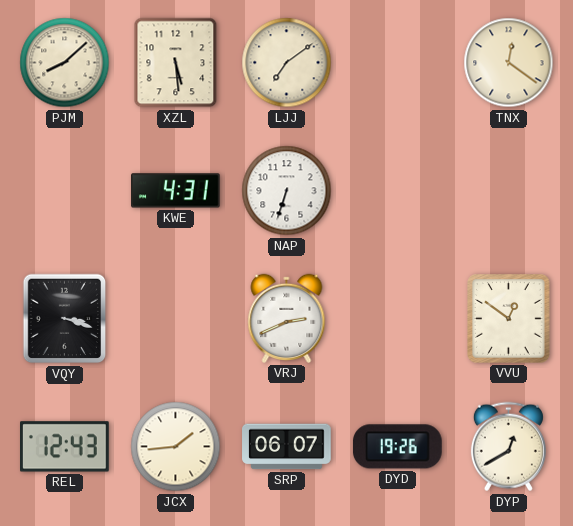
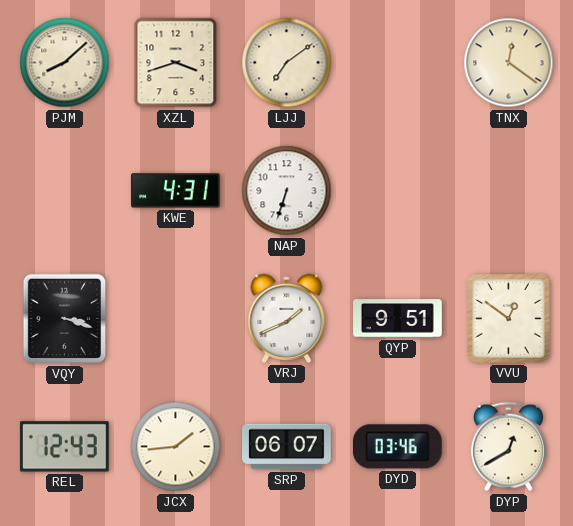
XZL: 5:29 -> 3:42
VRJ: 2:41 -> 1:41
QYP: none -> 9:51
DYD: 19:26 -> 03:46
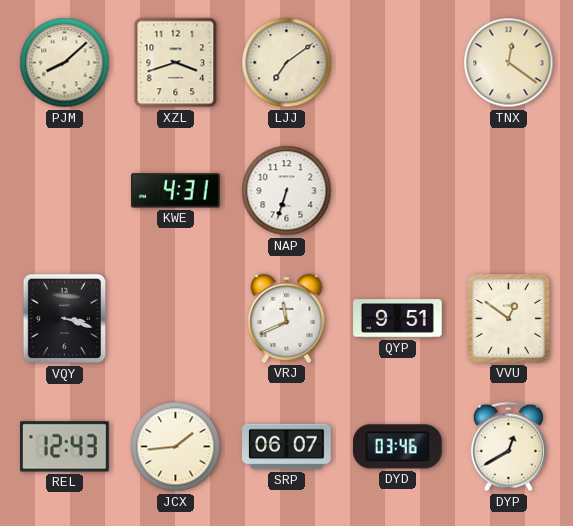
VRJ: 1:41 -> 11:41
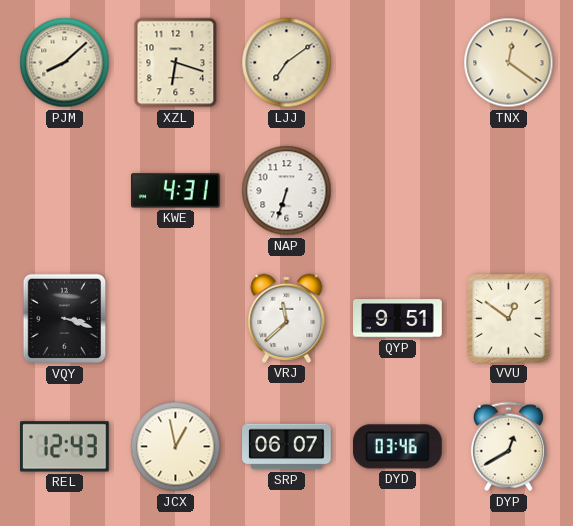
XZL: 3:42 -> 6:18
VRJ: 11:41 -> 11:38
JCX: 1:44 -> 12:58
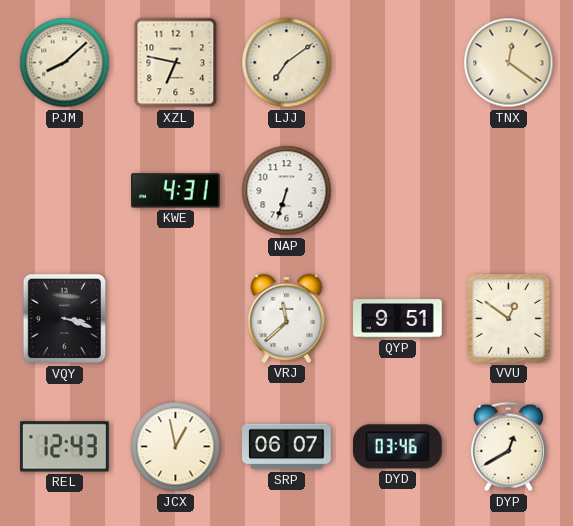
XZL: 6:18 -> 6:47
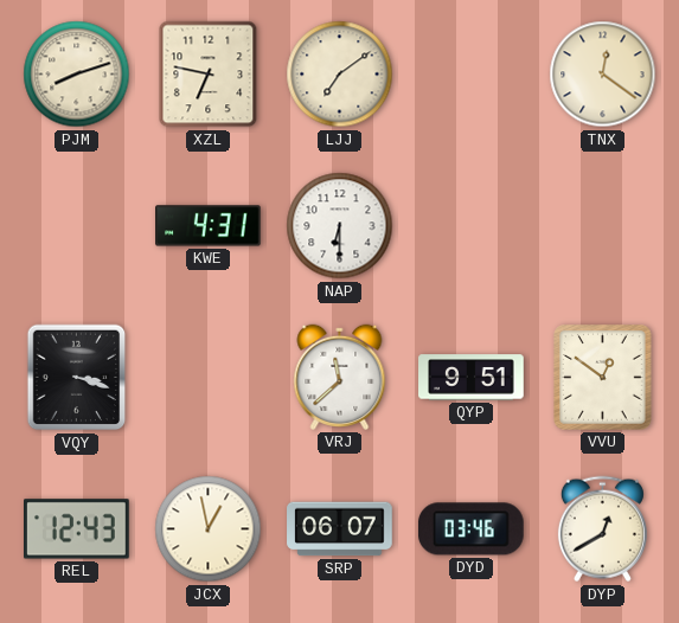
PJM: 8:08 -> 8:12
NAP: 6:33 -> 6:30
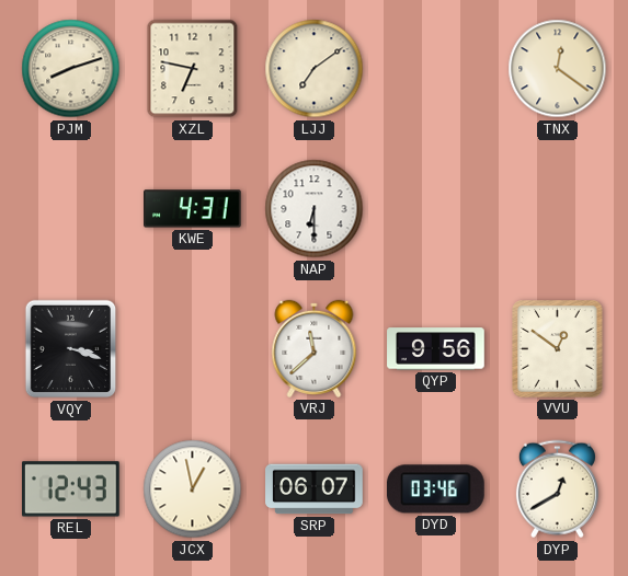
QYP: 9:51 -> 9:56
